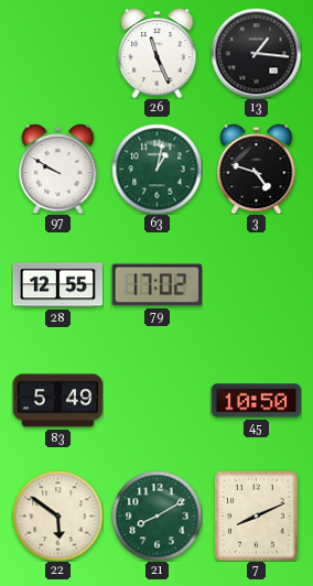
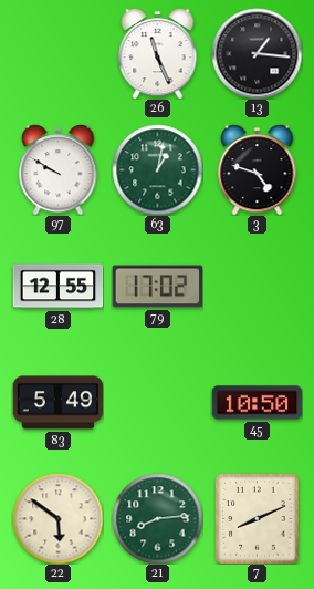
21: 8:10 -> 8:14
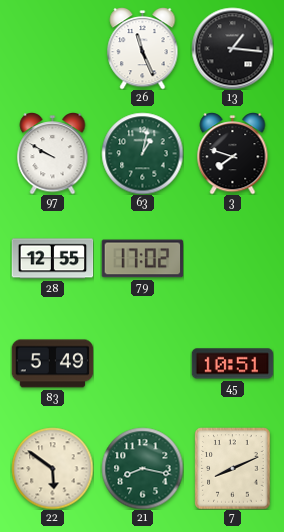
3: 4:48 -> 7:48
45: 10:50 -> 10:51
21: 8:14 -> 8:17
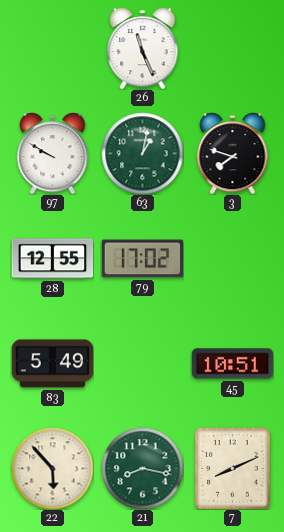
13: 1:16 -> none
22: 5:51 -> 5:53
